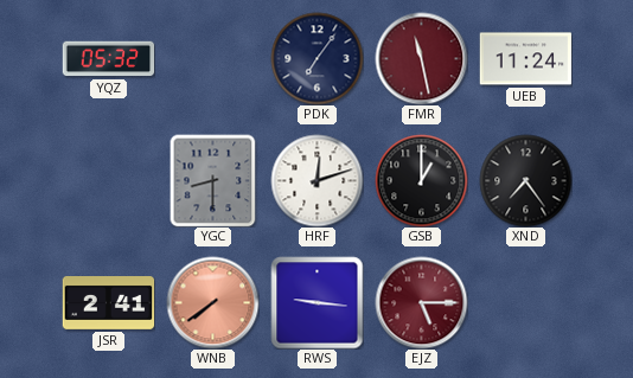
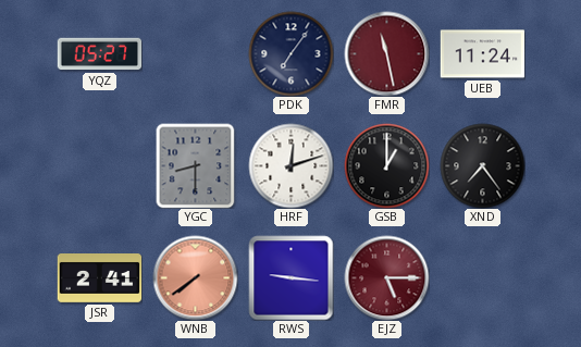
YQZ: 05:32 -> 05:27
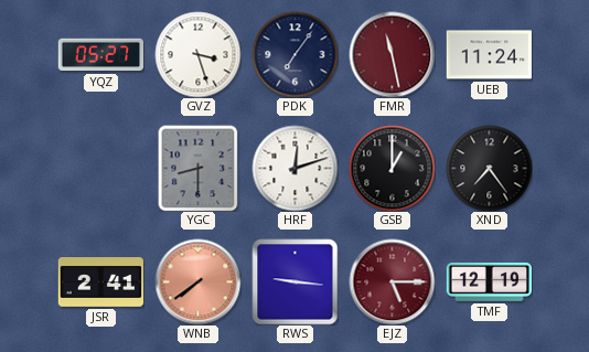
GVZ: none -> 3:27
TMF: none -> 12:19
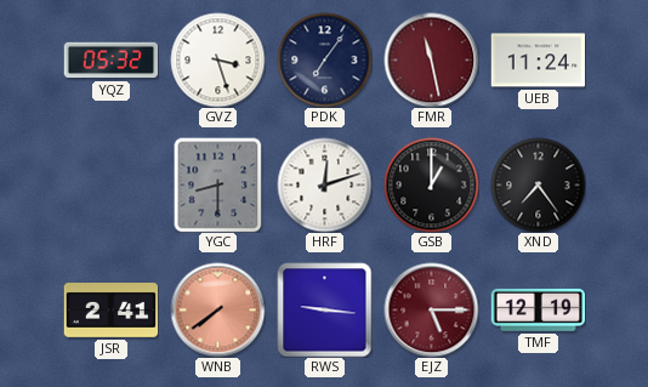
YQZ: 05:27 -> 05:32
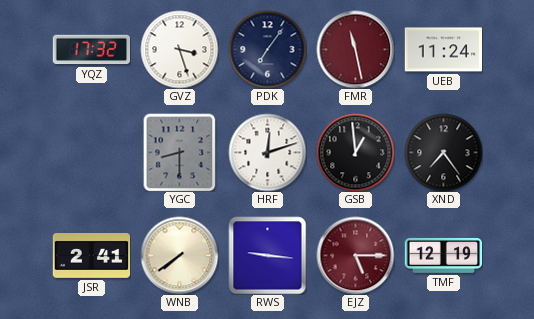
YQZ: 05:32 -> 17:32
GSB: 1:00 -> 12:59
WNB dial: salmon -> cream
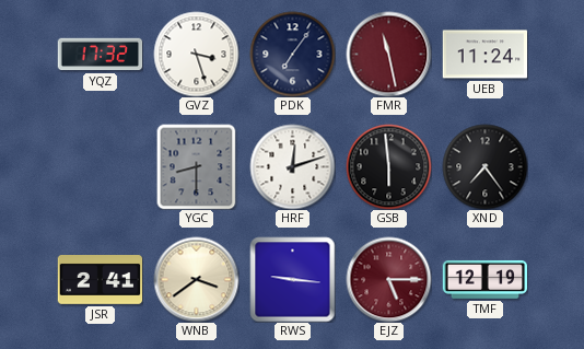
GSB: 12:59 -> 5:59
WNB: 7:39 -> 3:39
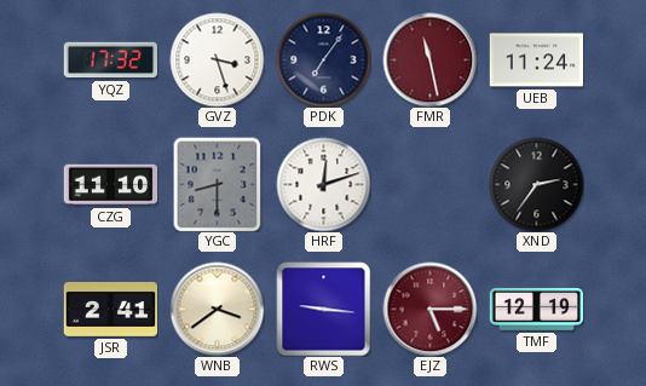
CZG: none -> 11:10
GSB: 5:59 -> none
XND: 7:24 -> 2:36
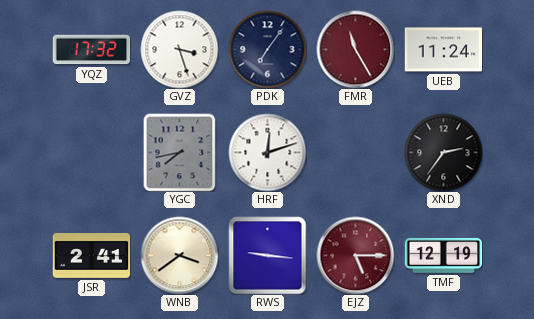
FMR: 11:28 -> 11:25
CZG: 11:10 -> none
YGC: 8:30 -> 7:43
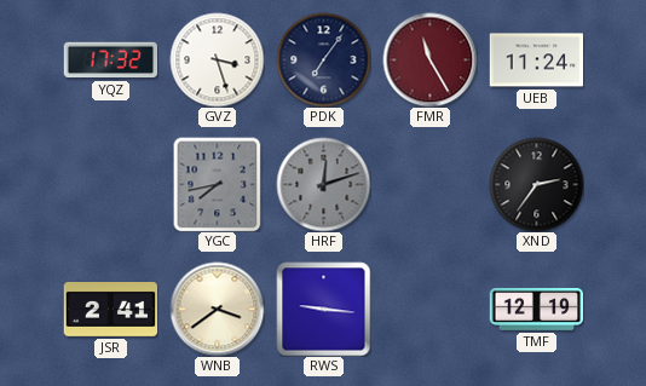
HRF dial: white -> grey
EJZ: 5:15 -> none
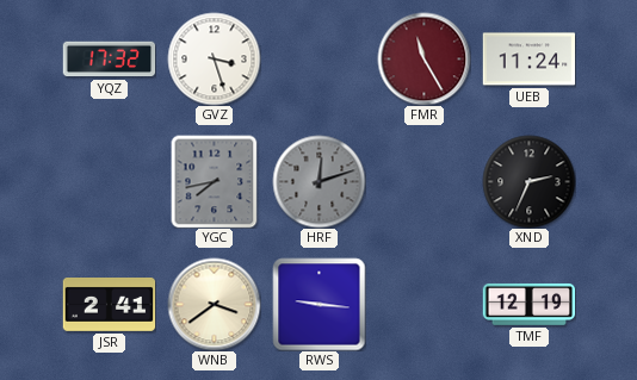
PDK: 7:06 -> none
XND: 2:36 -> 2:34
